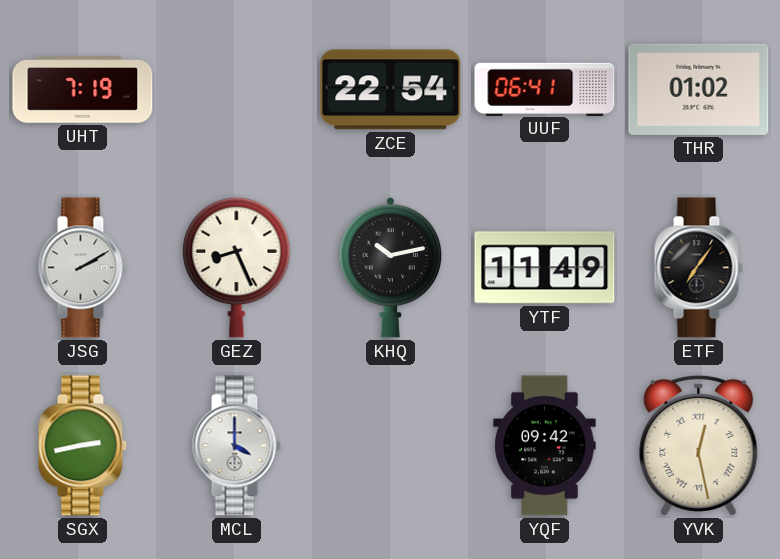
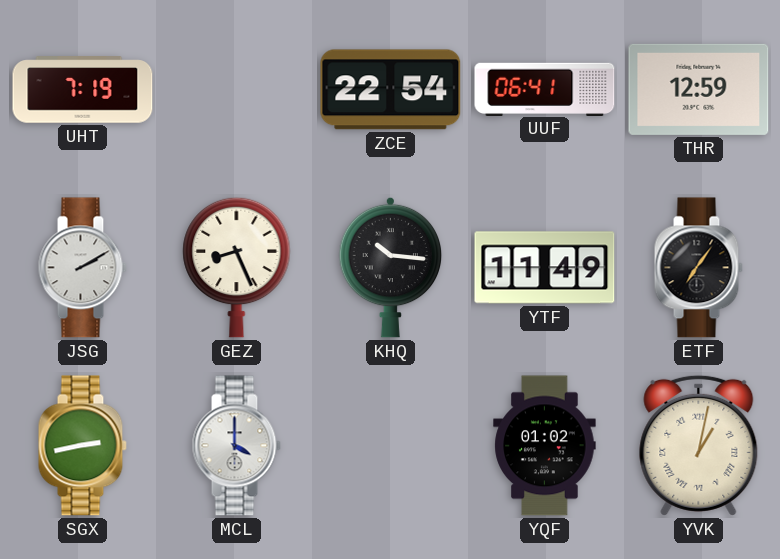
THR: 01:02 -> 12:59
KHQ: 10:13 -> 10:16
YQF: 09:42 -> 01:02
YVK: 12:28 -> 1:02
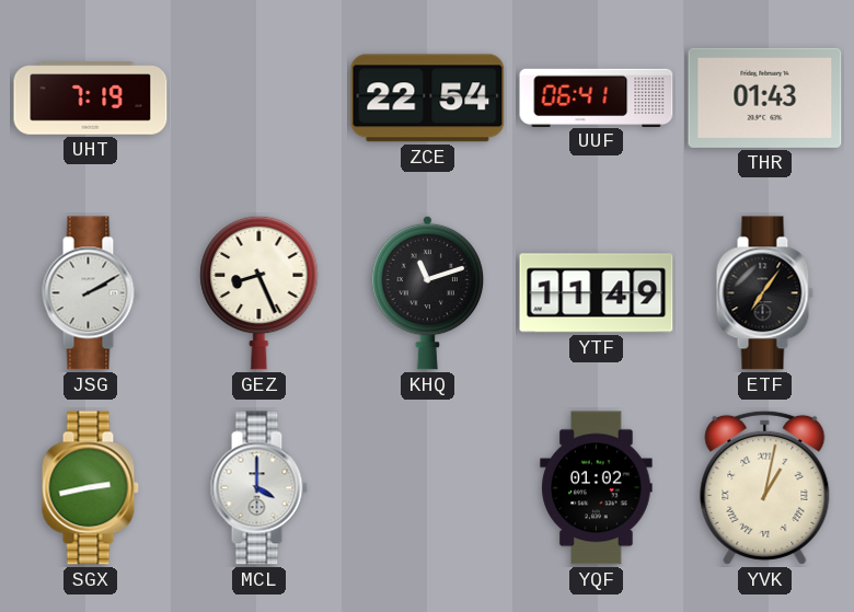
THR: 12:59 -> 01:43
KHQ: 10:16 -> 11:12
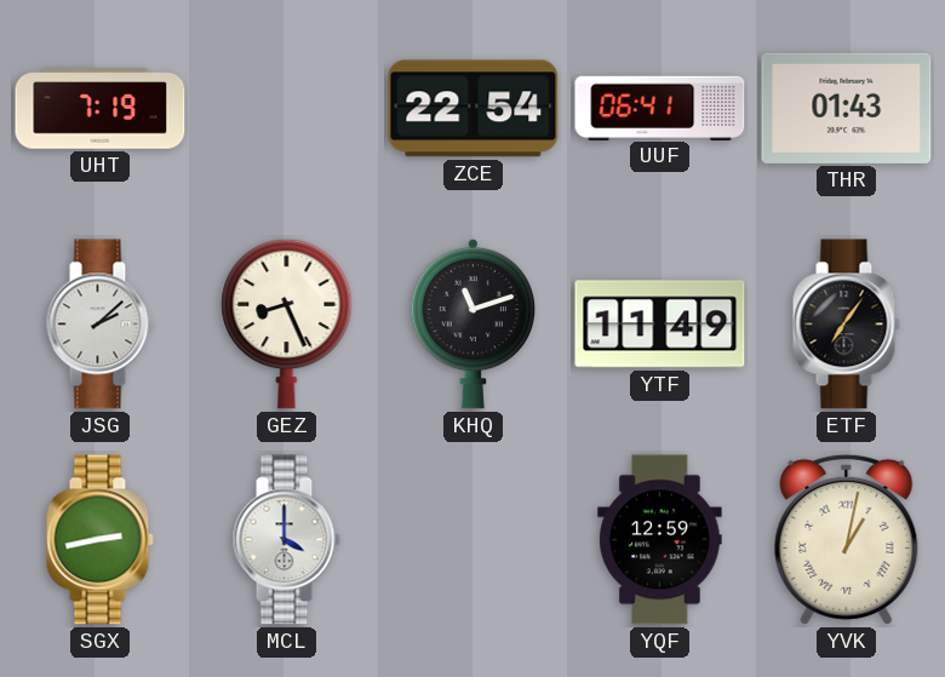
JSG: 2:10 -> 2:08
YQF: 01:02 -> 12:59
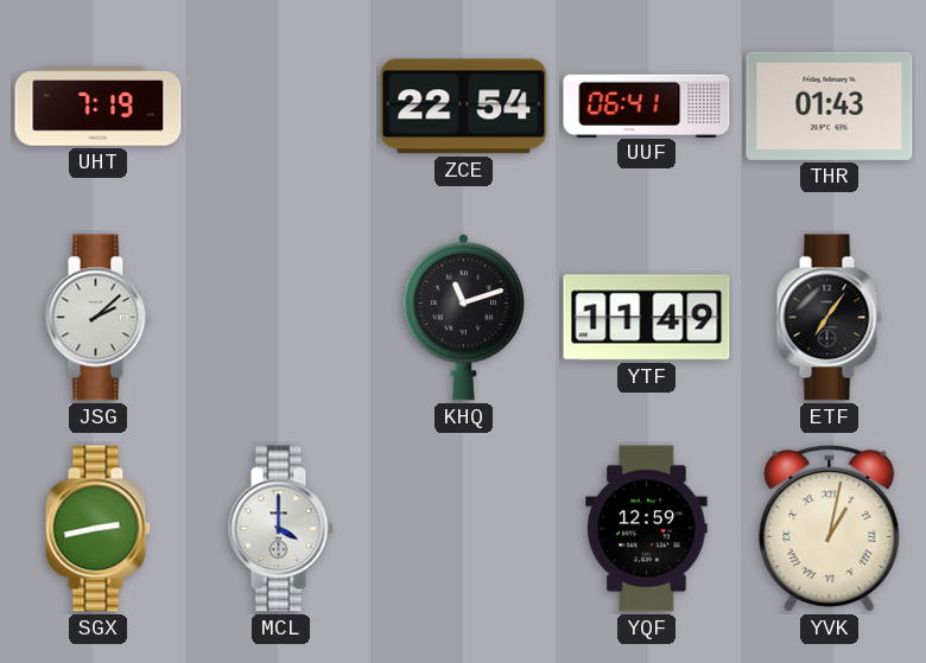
GEZ: 8:26 -> none
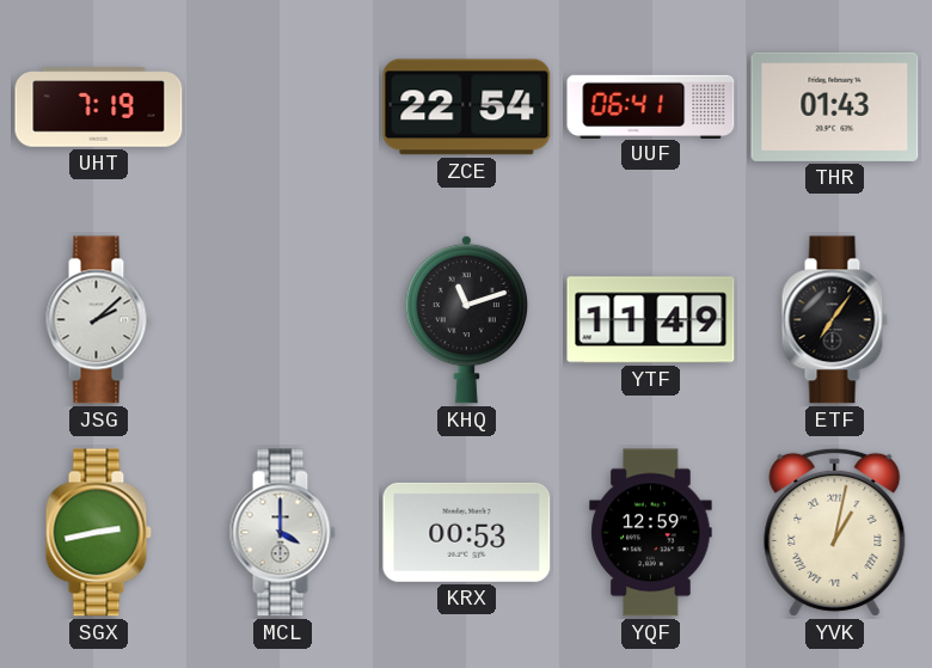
KRX: none -> 00:53
